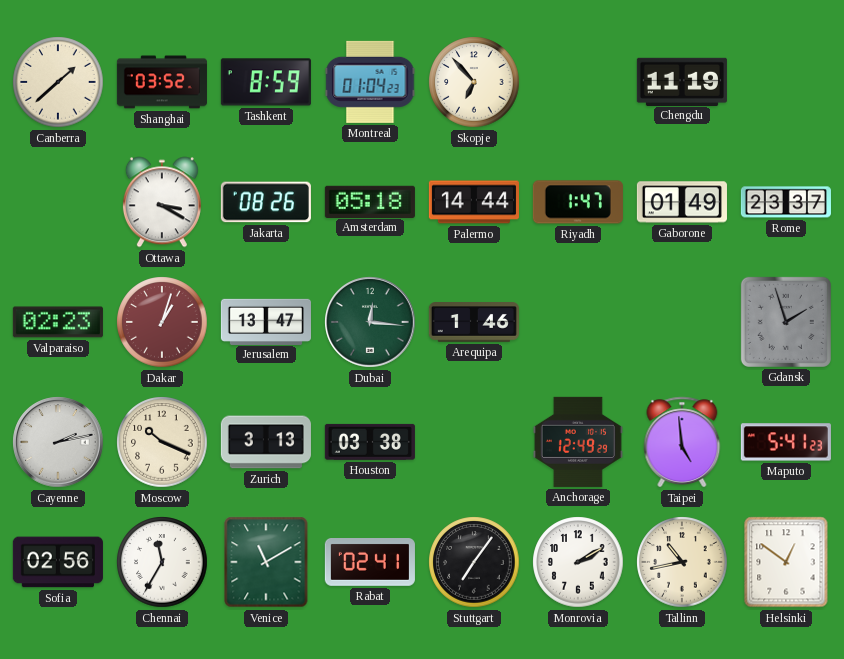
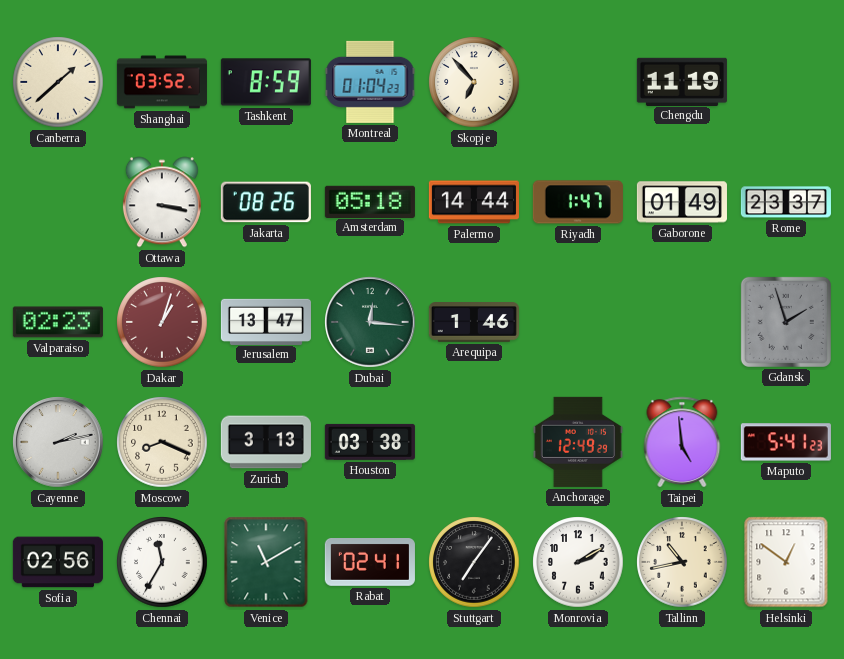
Ottawa: 3:20 -> 3:17
Moscow: 10:19 -> 8:19
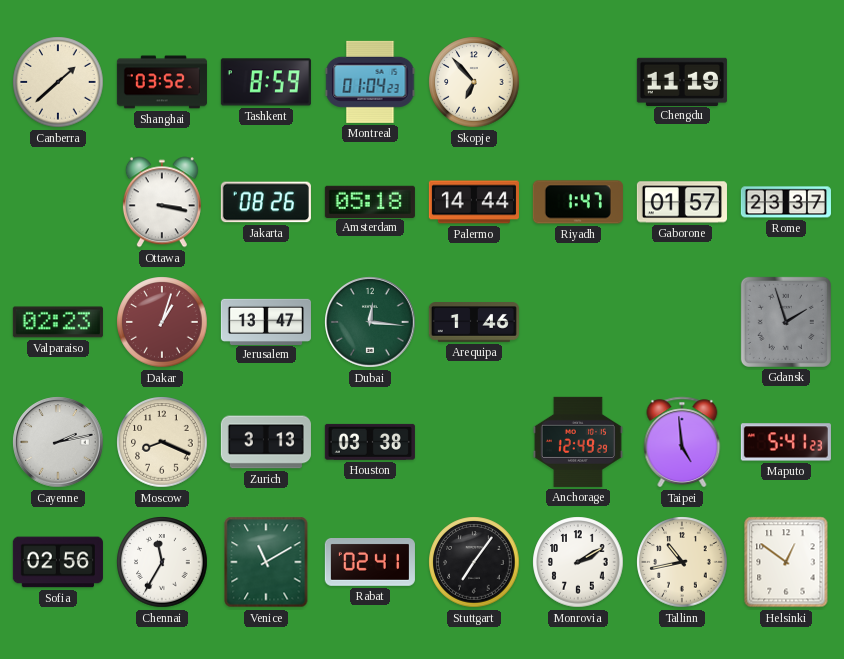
Gaborone: 01:49 -> 01:57
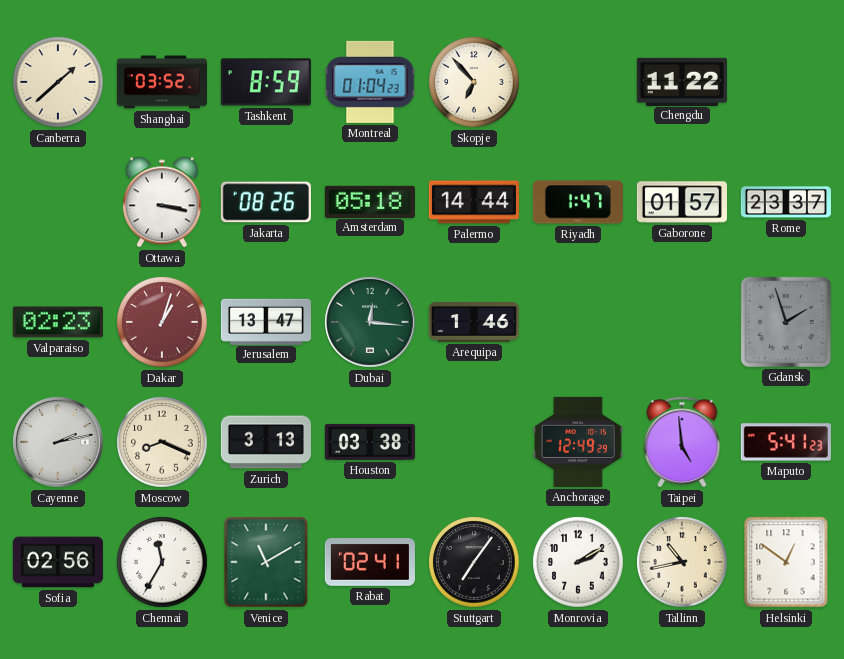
Chengdu: 11:19 -> 11:22
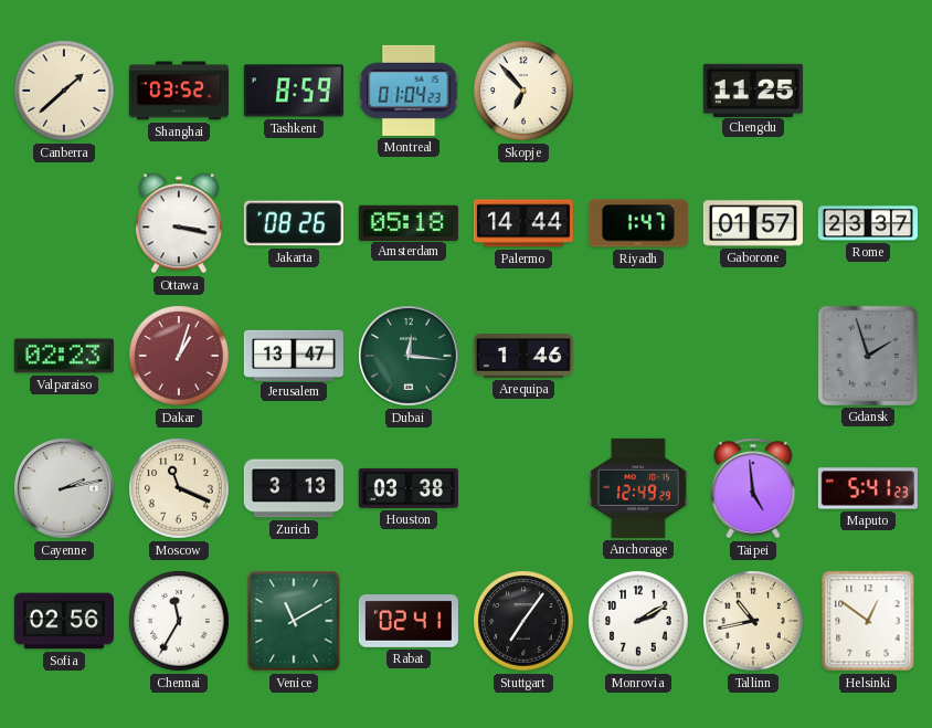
Chengdu: 11:22 -> 11:25
Moscow: 8:19 -> 11:19
